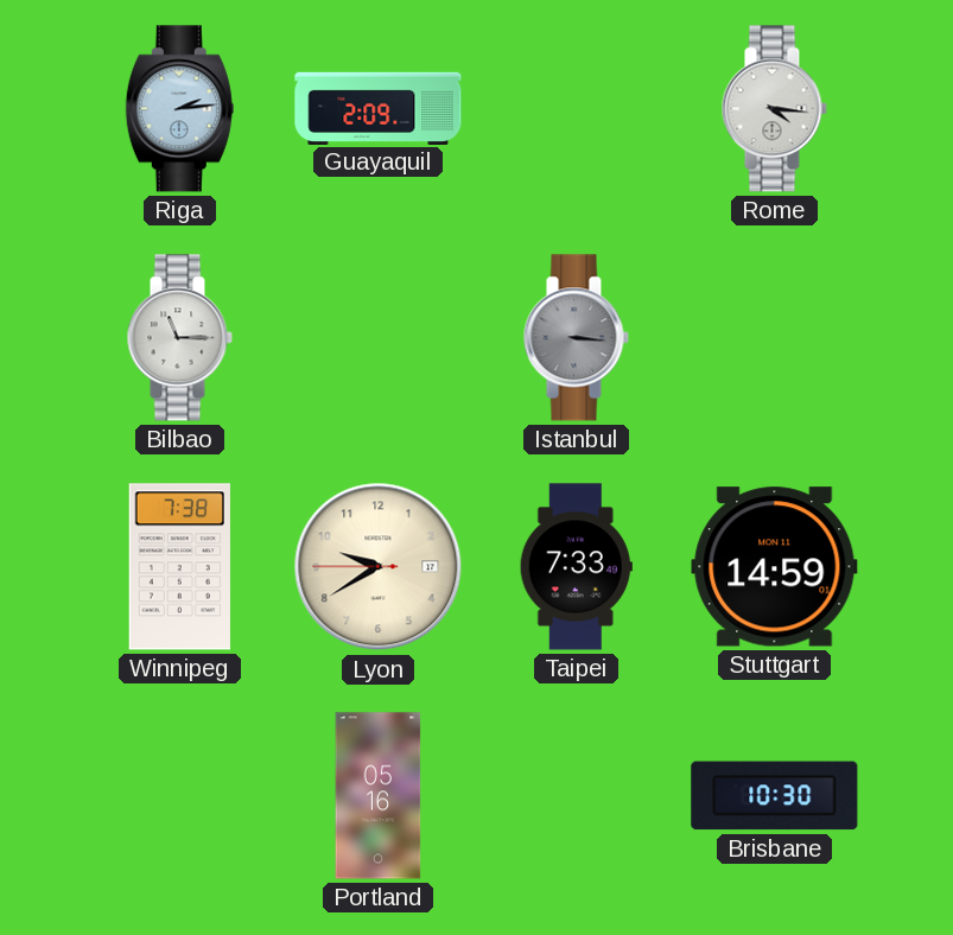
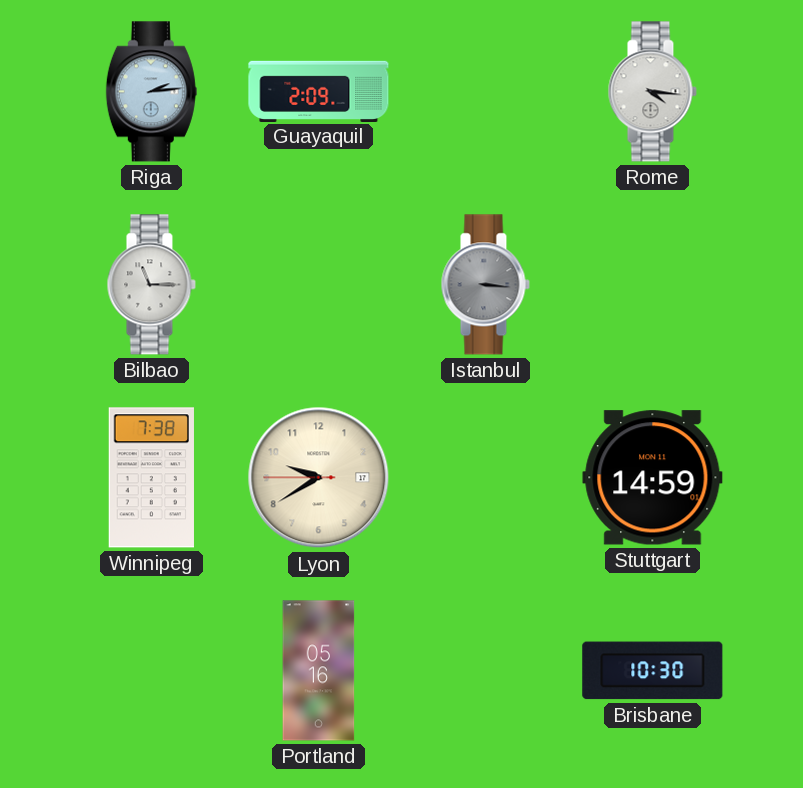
Taipei: 7:33 -> none
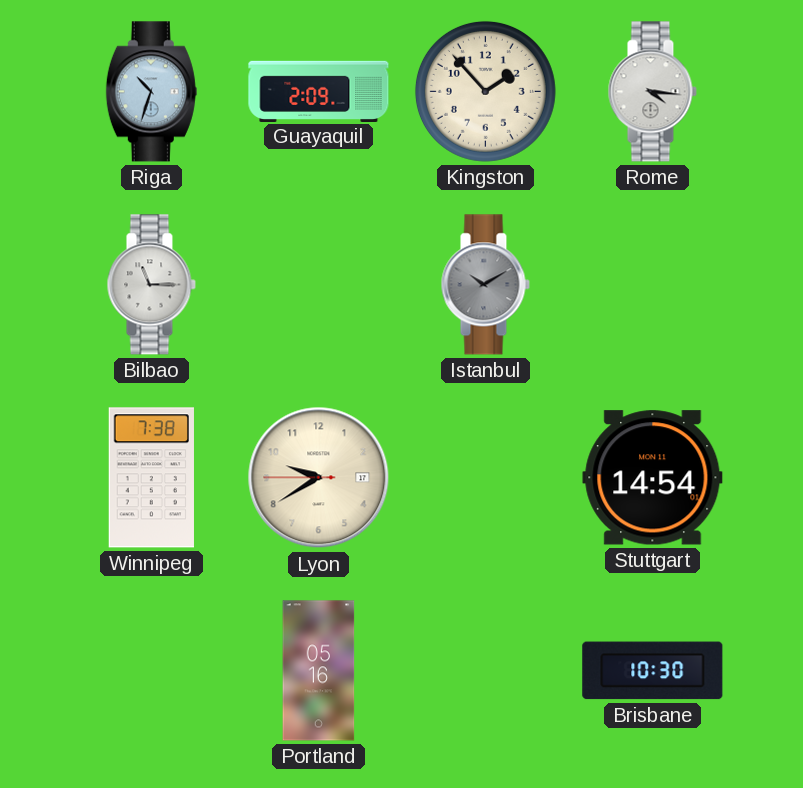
Riga: 2:14 -> 10:33
Kingston: none -> 1:53
Istanbul: 3:16 -> 10:10
Stuttgart: 14:59 -> 14:54
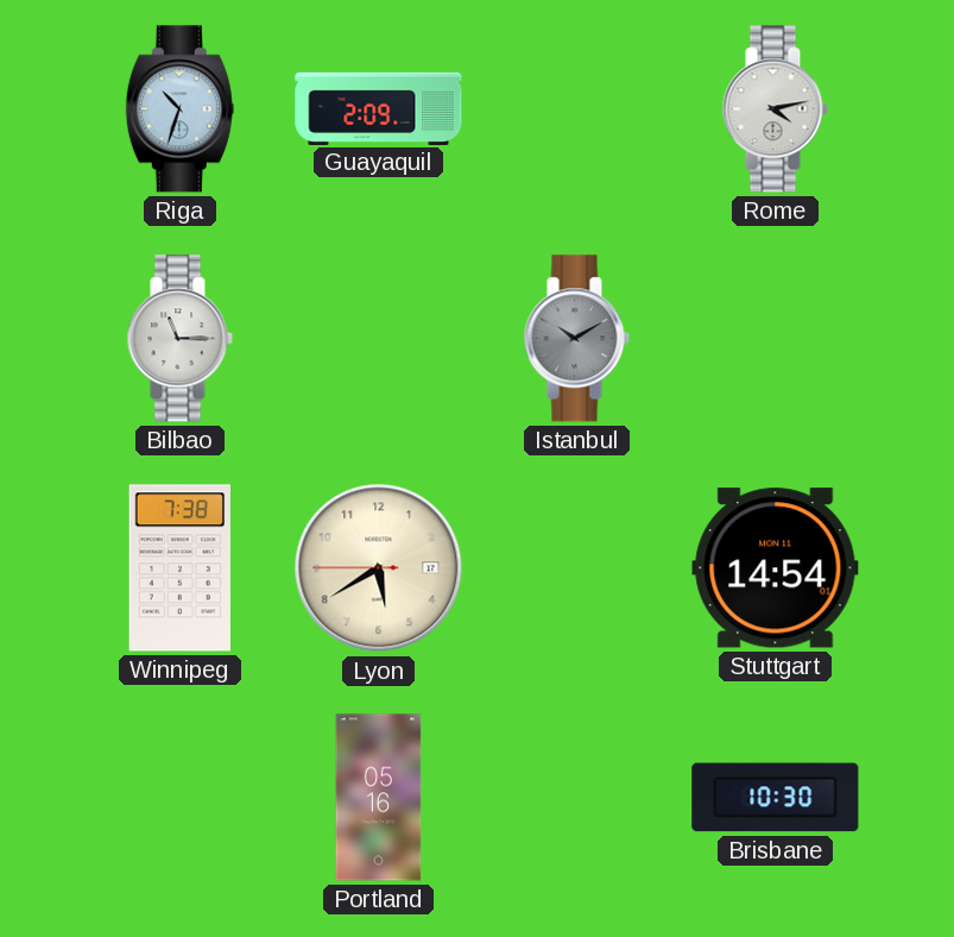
Kingston: 1:53 -> none
Rome: 4:16 -> 4:13
Lyon: 9:39 -> 5:39
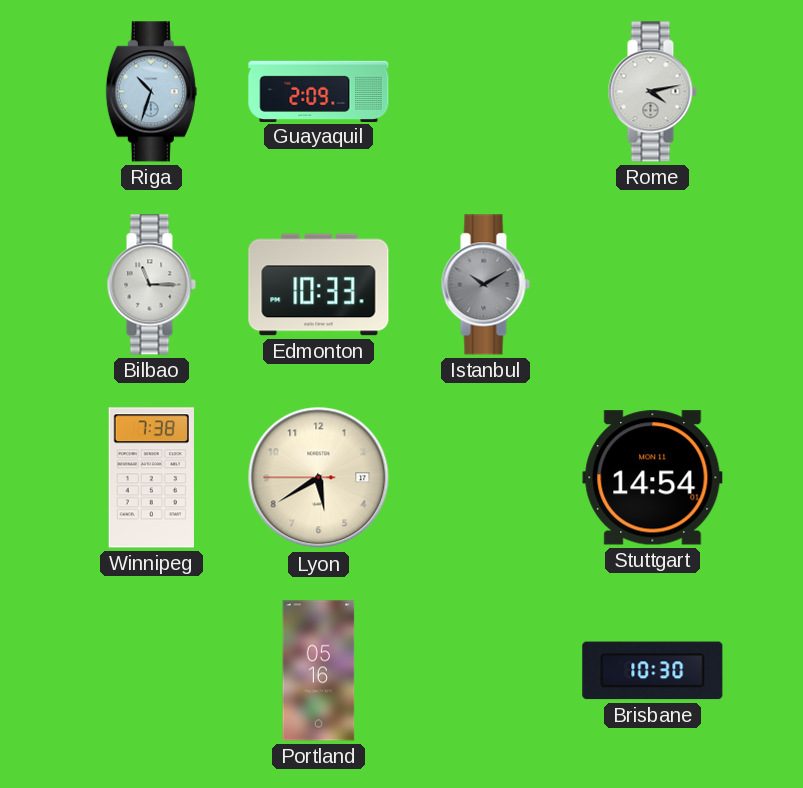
Edmonton: none -> 10:33
